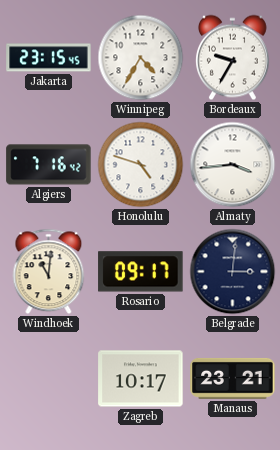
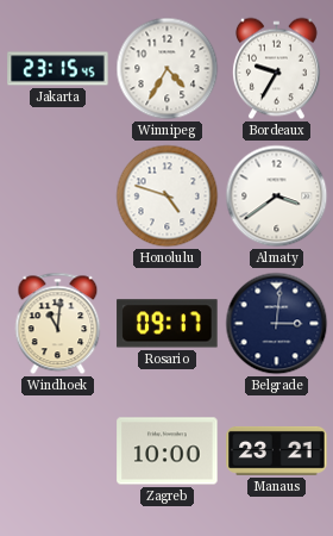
Algiers: 7:16 -> none
Almaty: 3:44 -> 3:39
Zagreb: 10:17 -> 10:00
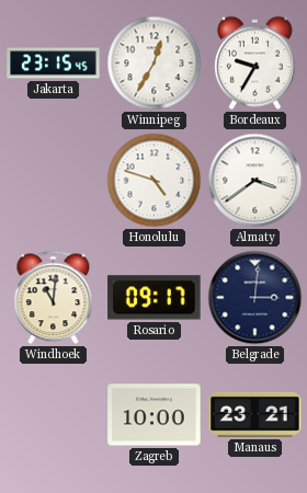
Winnipeg: 4:35 -> 12:35
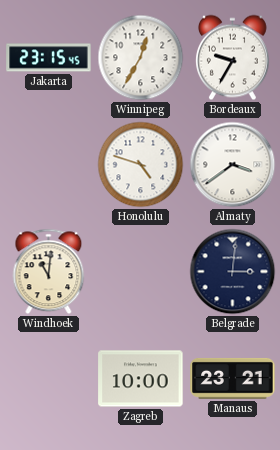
Rosario: 09:17 -> none
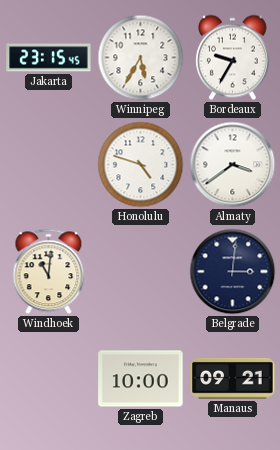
Winnipeg: 12:35 -> 5:35
Manaus: 23:21 -> 09:21
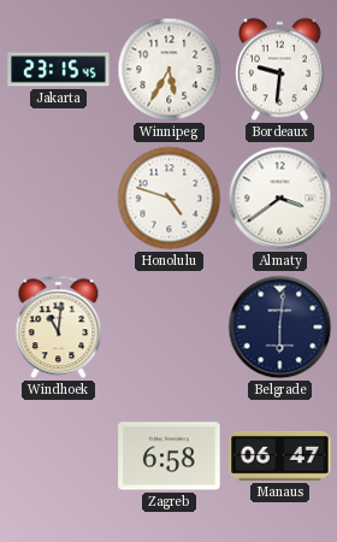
Bordeaux: 9:35 -> 9:31
Belgrade: 3:01 -> 6:01
Zagreb: 10:00 -> 6:58
Manaus: 09:21 -> 06:47
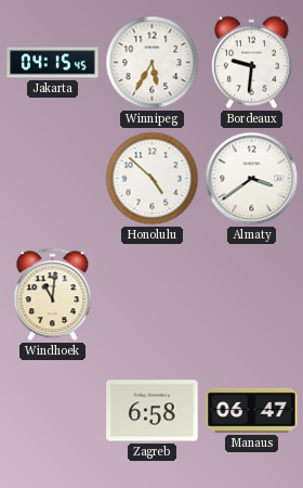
Jakarta: 23:15 -> 04:15
Honolulu: 4:48 -> 4:52
Belgrade: 6:01 -> none
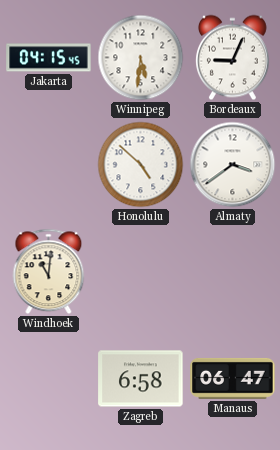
Winnipeg: 5:35 -> 5:31
Bordeaux: 9:31 -> 9:04
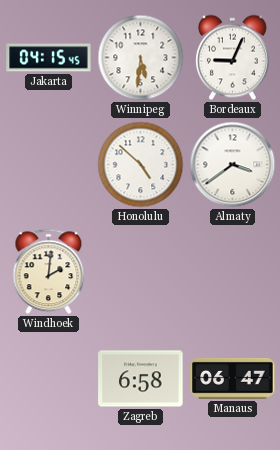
Windhoek: 11:01 -> 2:01
